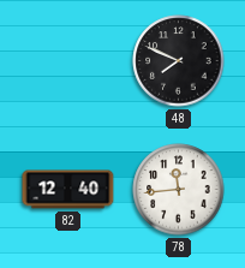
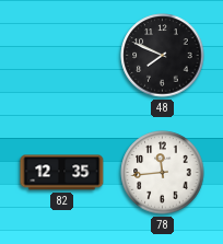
82: 12:40 -> 12:35
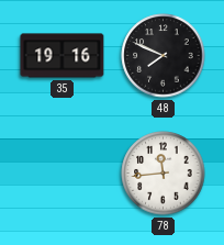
35: none -> 19:16
82: 12:35 -> none
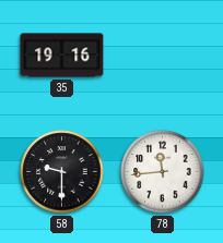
48: 7:49 -> none
58: none -> 9:30
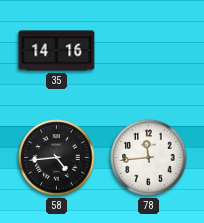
35: 19:16 -> 14:16
58: 9:30 -> 4:44
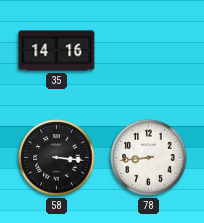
58: 4:44 -> 3:16
78: 11:44 -> 8:44
